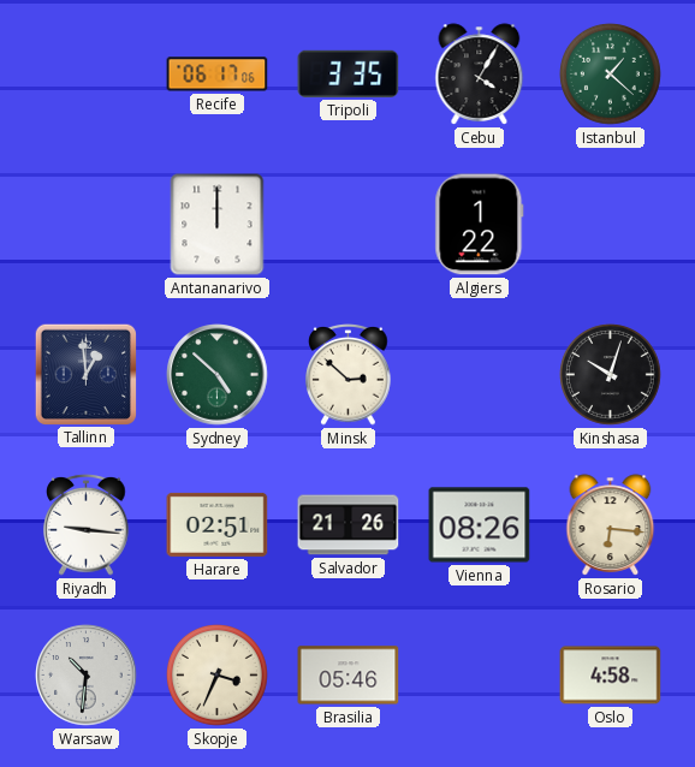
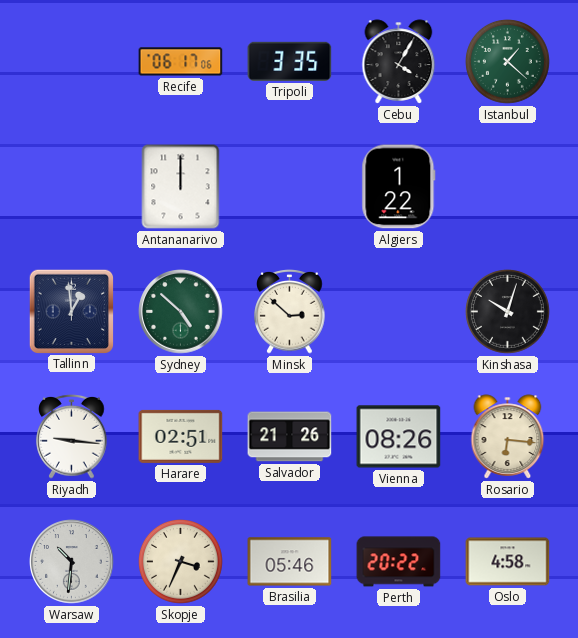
Perth: none -> 20:22
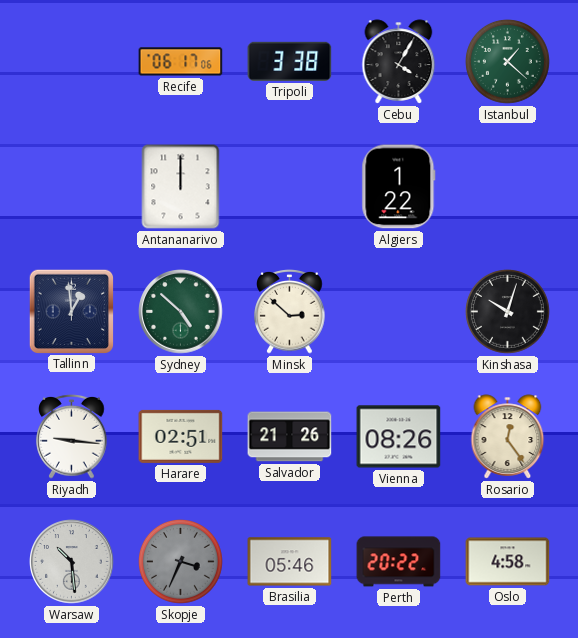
Tripoli: 3:35 -> 3:38
Rosario: 6:16 -> 12:24
Warsaw: 10:31 -> 10:29
Skopje dial: cream -> grey
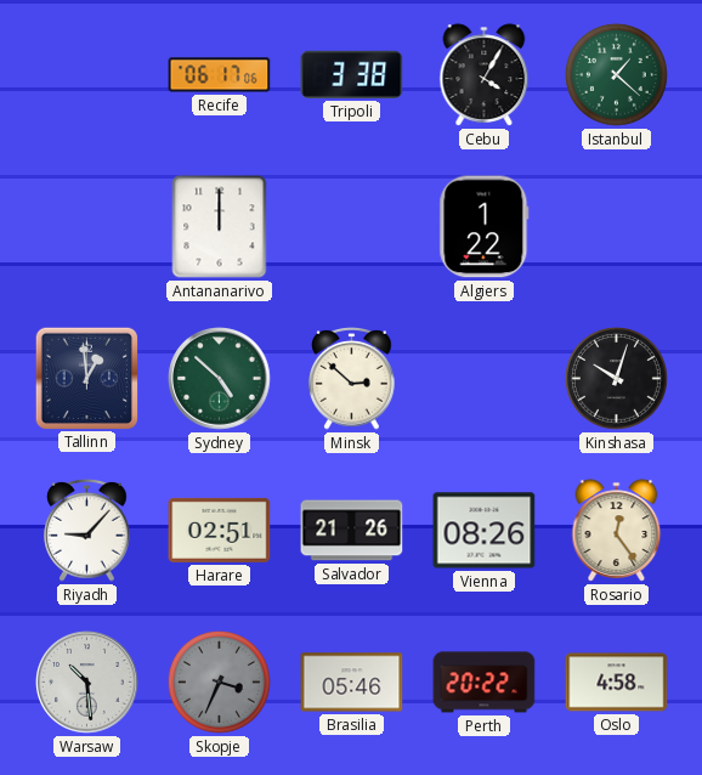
Riyadh: 9:16 -> 9:07
